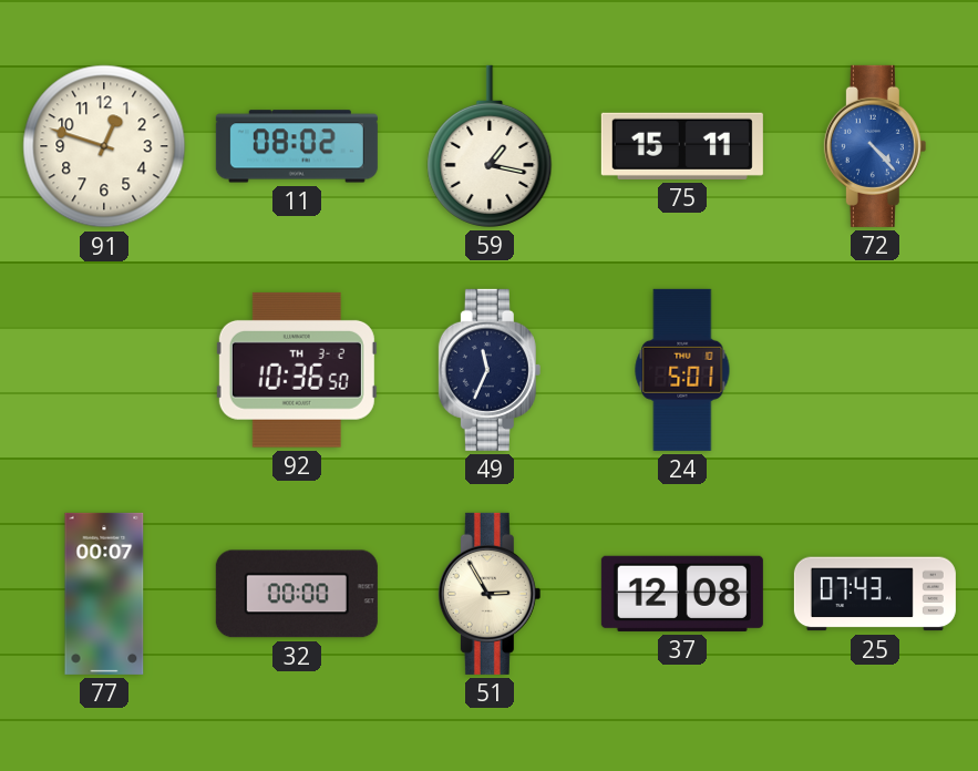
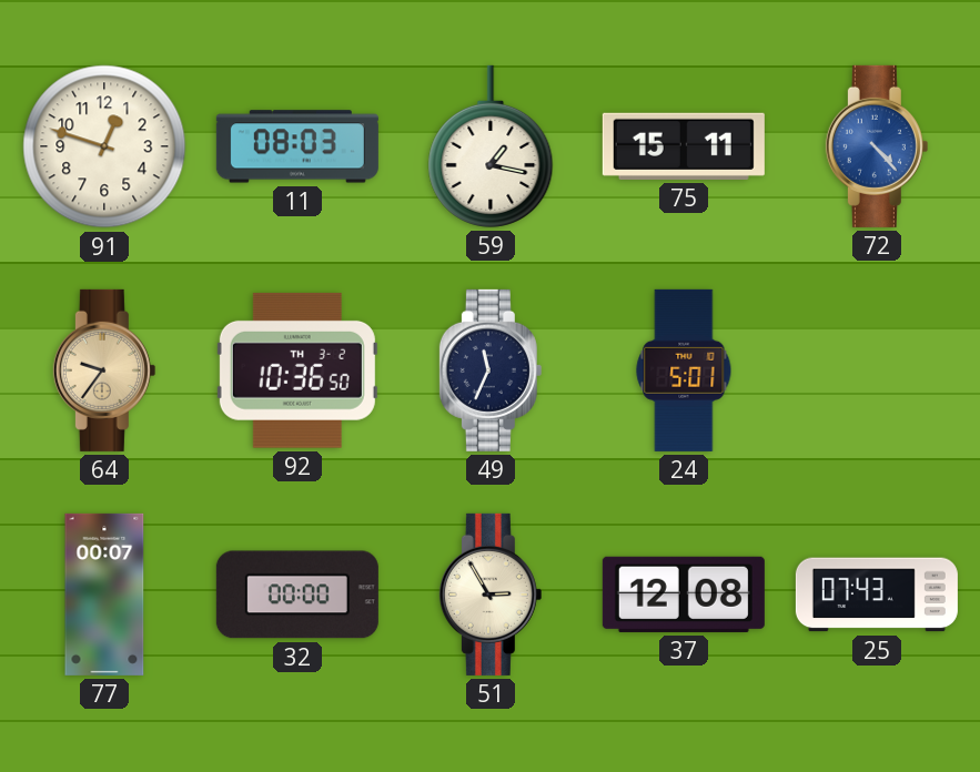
11: 08:02 -> 08:03
64: none -> 9:36
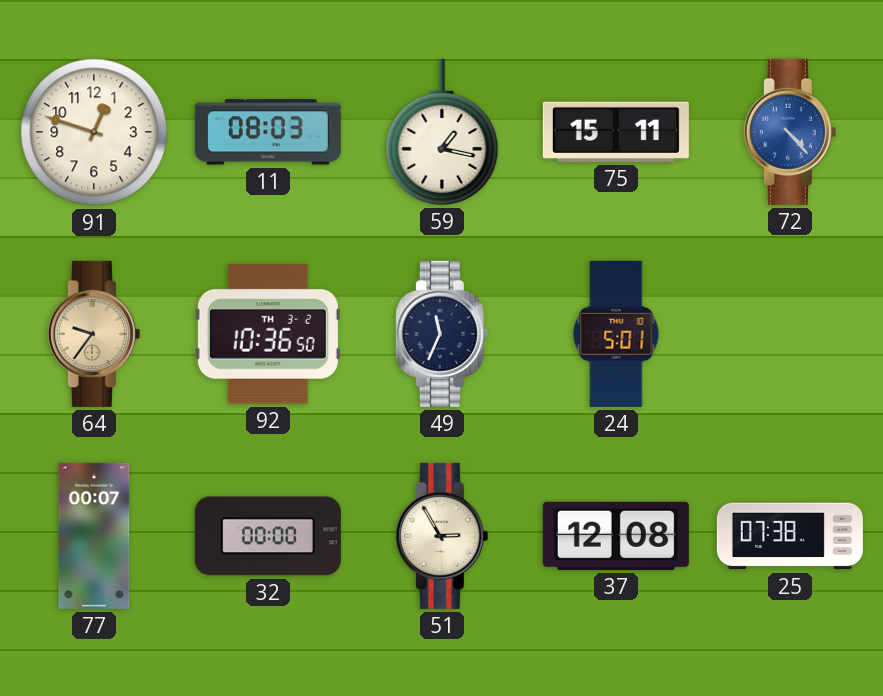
25: 07:43 -> 07:38
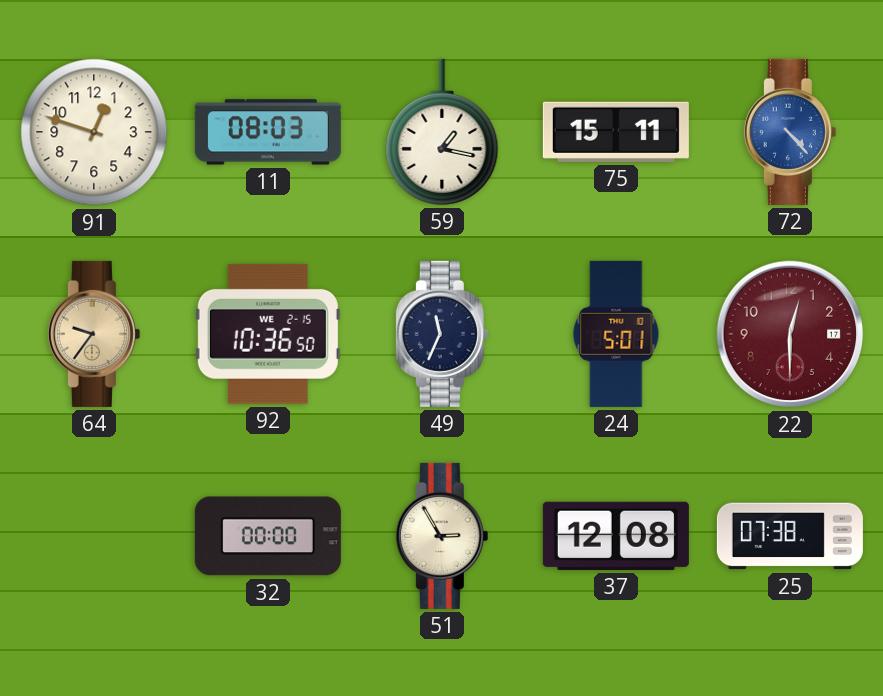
92 date: TH 3-2 -> WE 2-15
22: none -> 12:30
77: 00:07 -> none
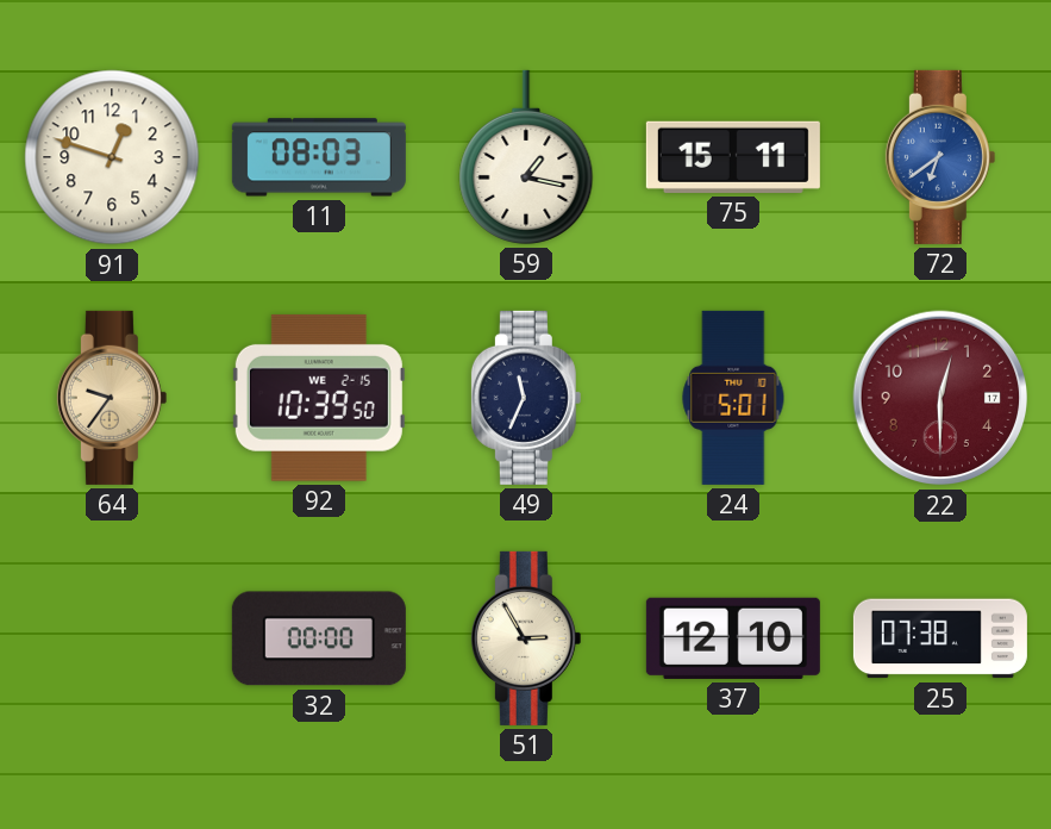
72: 4:23 -> 6:39
92: 10:36 -> 10:39
37: 12:08 -> 12:10
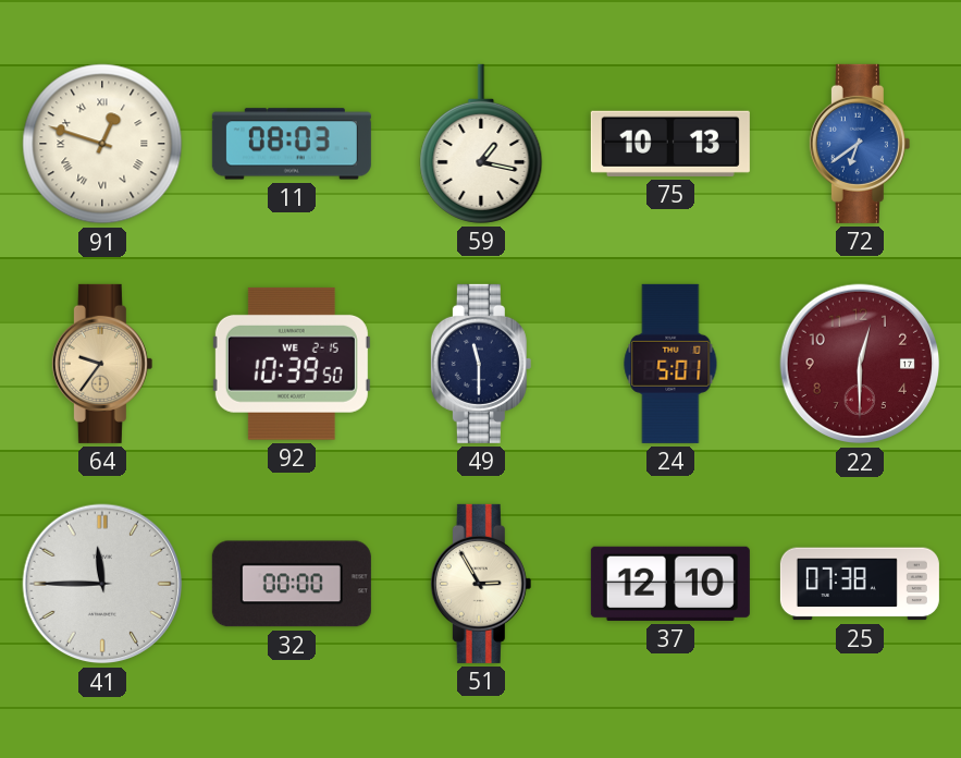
91 numerals: Arabic -> Roman
75: 15:11 -> 10:13
49: 11:34 -> 11:30
41: none -> 11:45
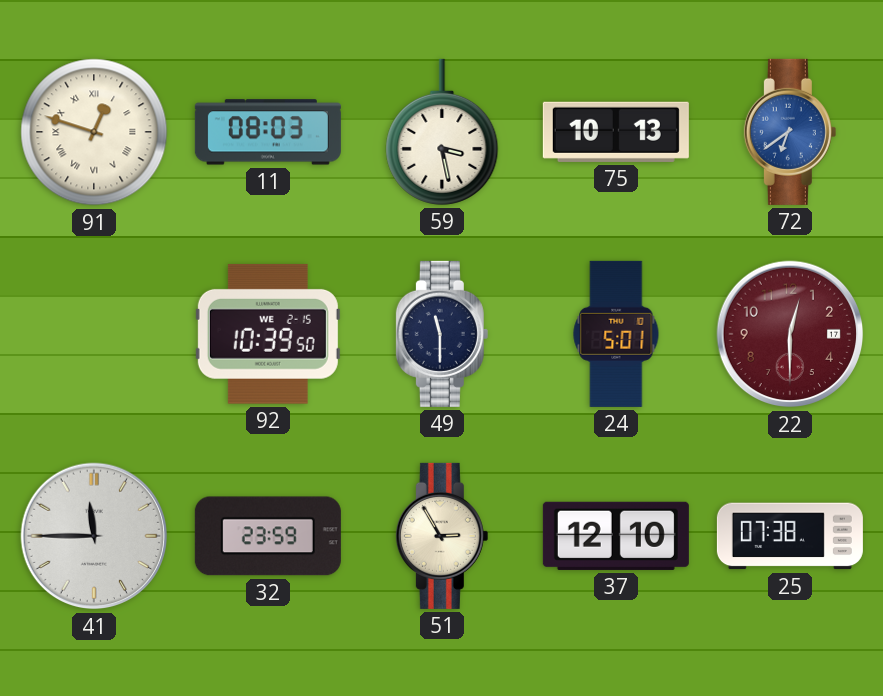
59: 1:17 -> 3:28
64: 9:36 -> none
32: 00:00 -> 23:59
